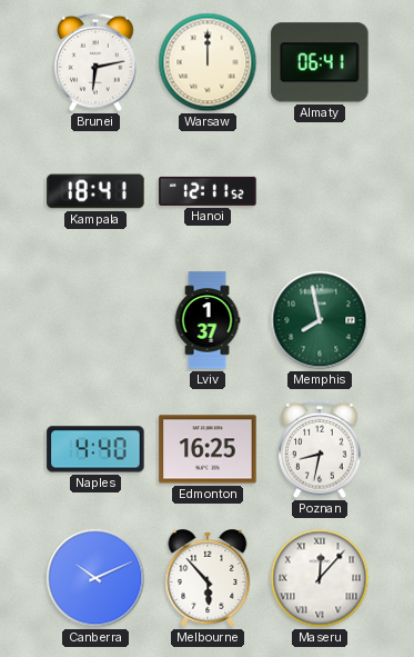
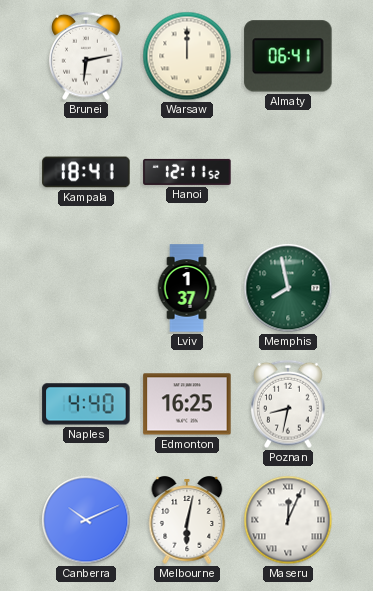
Melbourne: 5:53 -> 6:02
Maseru: 12:07 -> 12:04
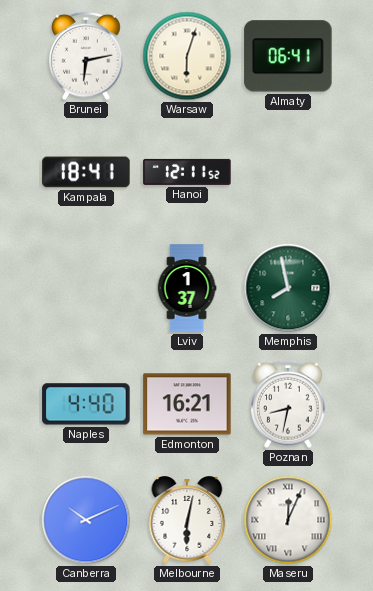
Warsaw: 12:00 -> 6:03
Edmonton: 16:25 -> 16:21
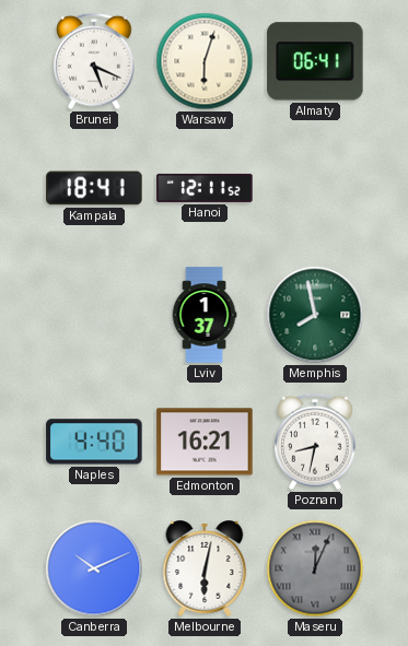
Brunei: 6:13 -> 5:19
Maseru dial: white -> grey
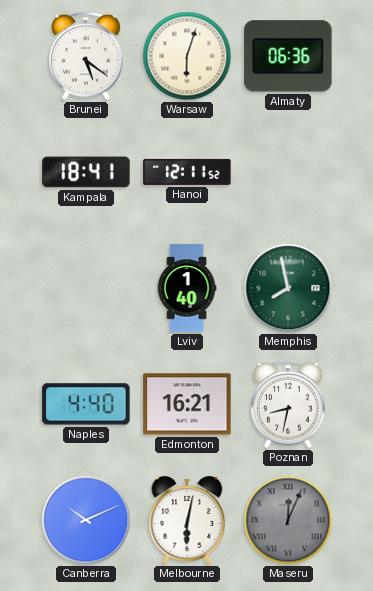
Brunei: 5:19 -> 5:21
Almaty: 06:41 -> 06:36
Lviv: 1:37 -> 1:40
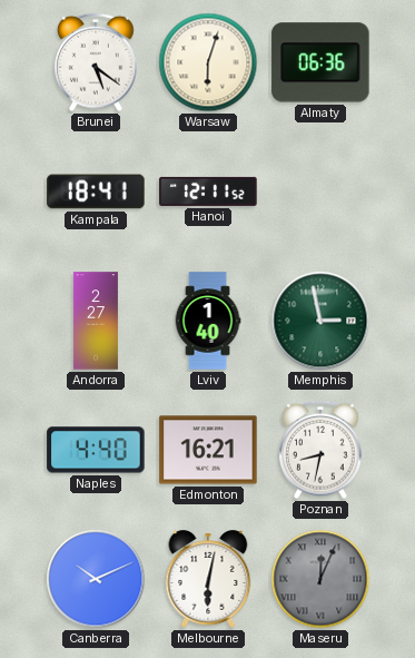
Andorra: none -> 2:27
Memphis: 7:58 -> 2:58
